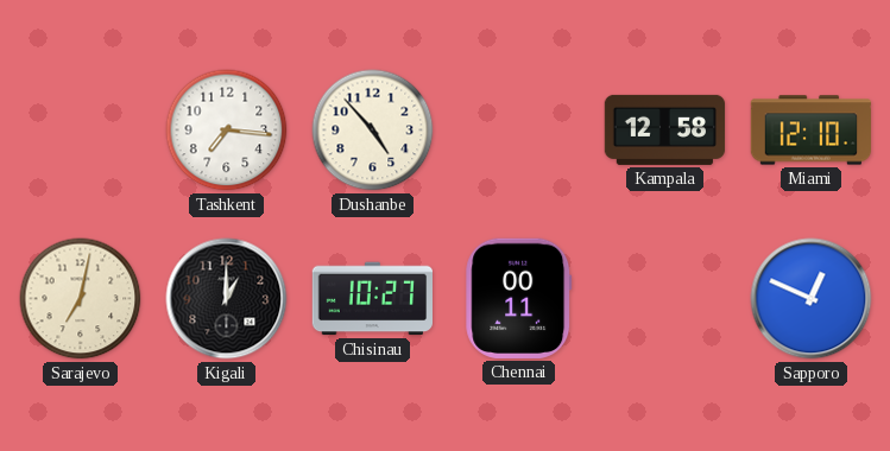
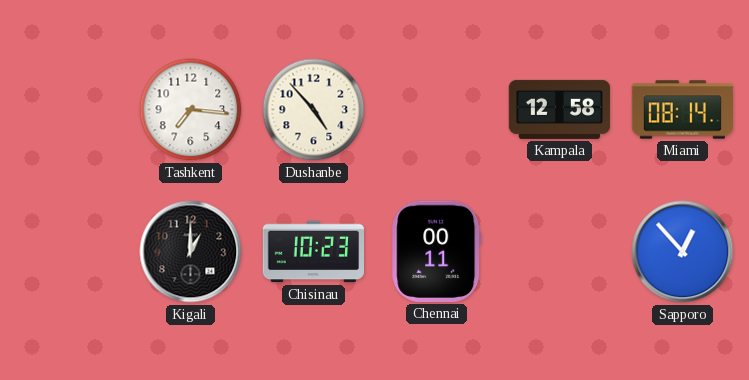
Miami: 12:10 -> 08:14
Sarajevo: 7:02 -> none
Chisinau: 10:27 -> 10:23
Sapporo: 12:49 -> 12:53
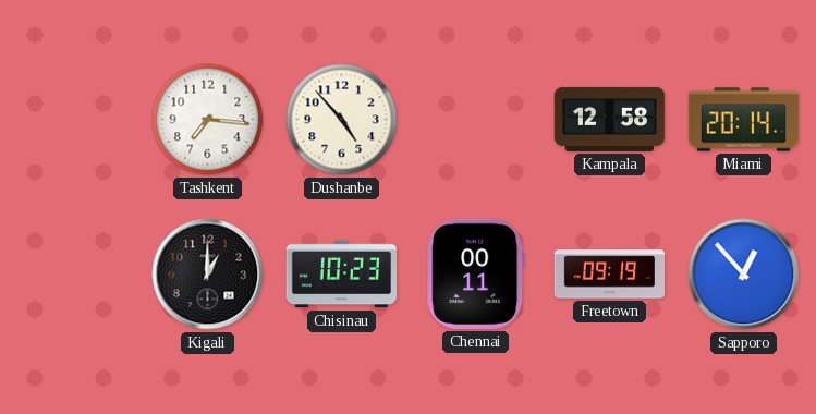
Miami: 08:14 -> 20:14
Freetown: none -> 09:19
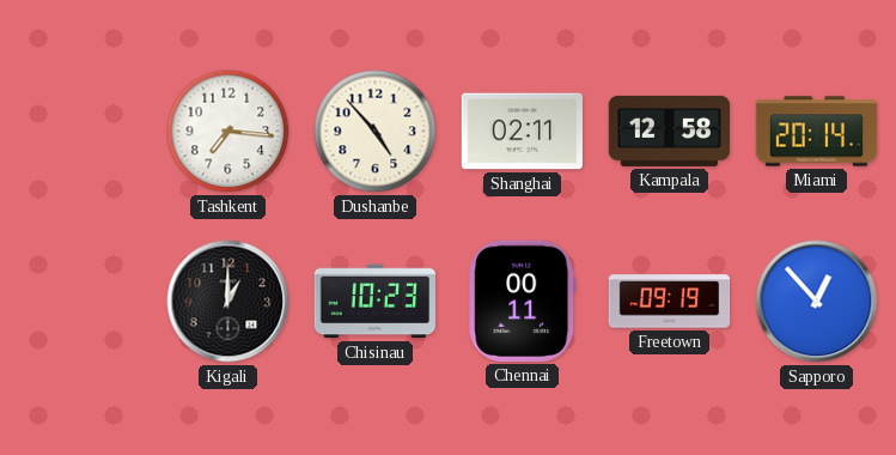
Shanghai: none -> 02:11
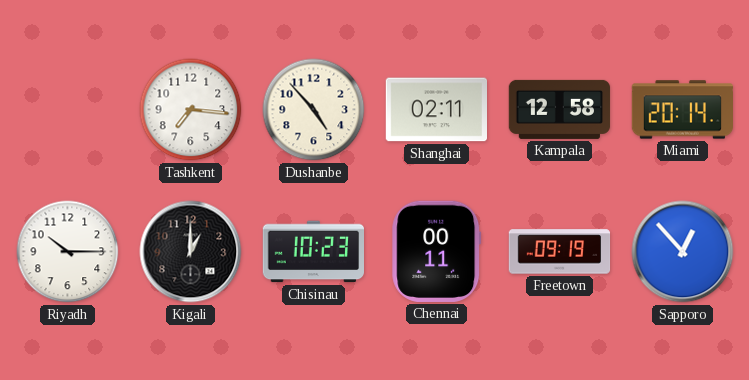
Riyadh: none -> 10:15
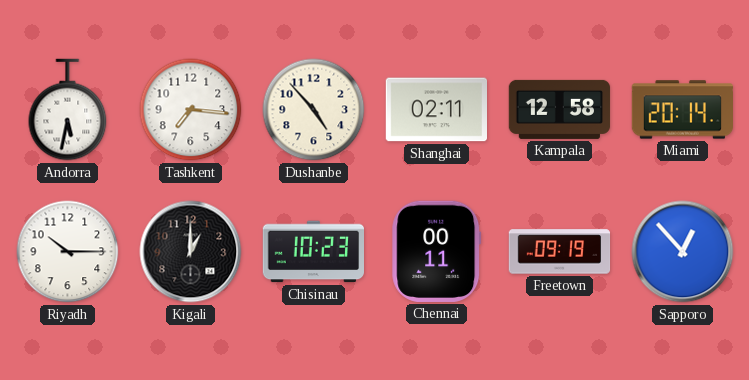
Andorra: none -> 5:32
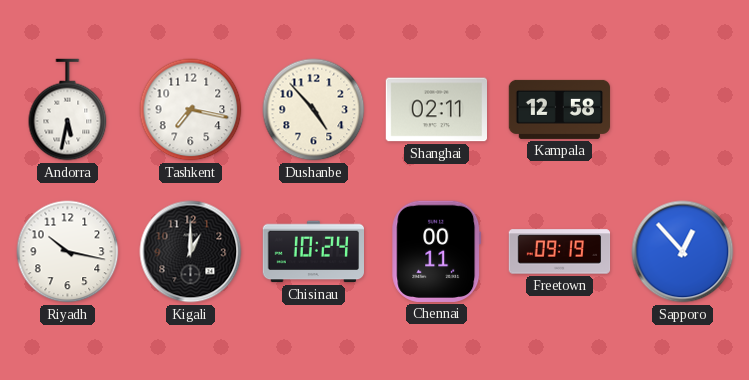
Tashkent: 7:16 -> 7:17
Miami: 20:14 -> none
Riyadh: 10:15 -> 10:17
Chisinau: 10:23 -> 10:24
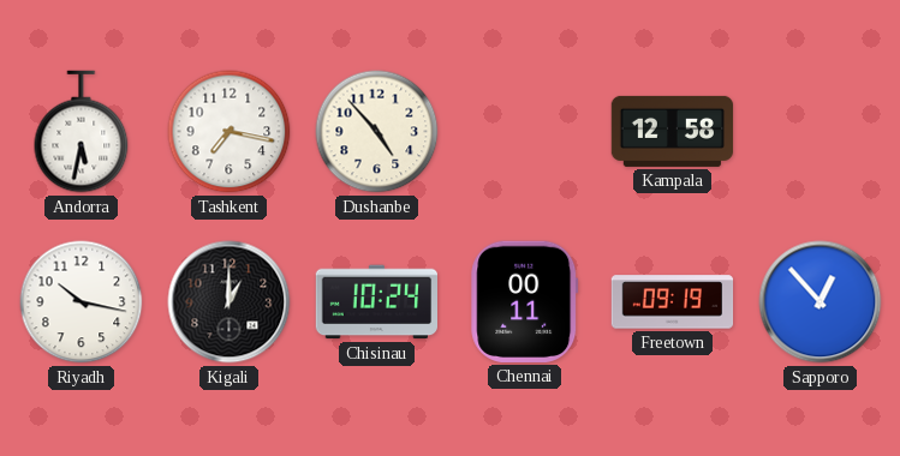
Shanghai: 02:11 -> none
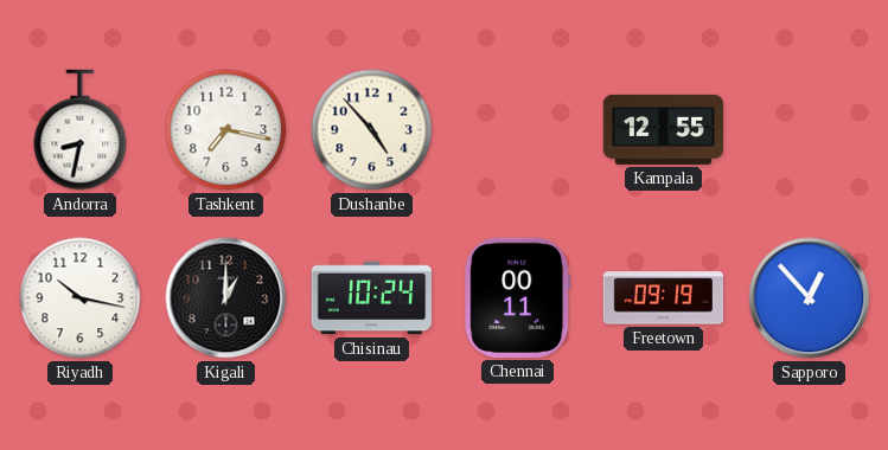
Andorra: 5:32 -> 8:32
Kampala: 12:58 -> 12:55
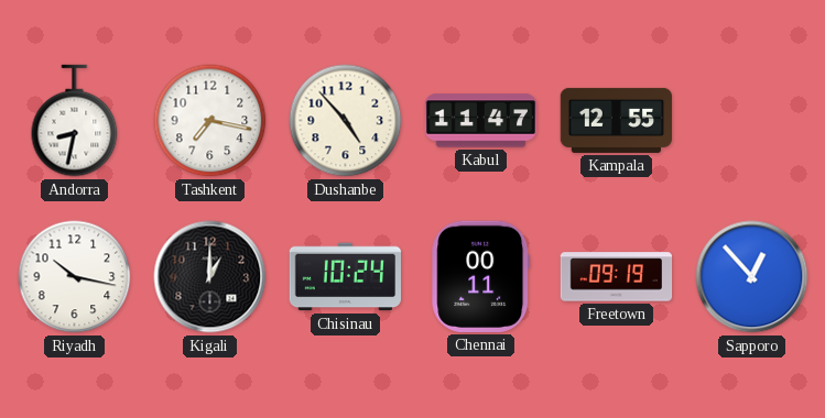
Kabul: none -> 11:47
